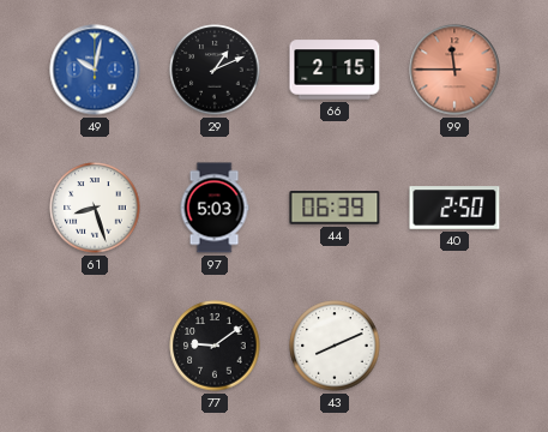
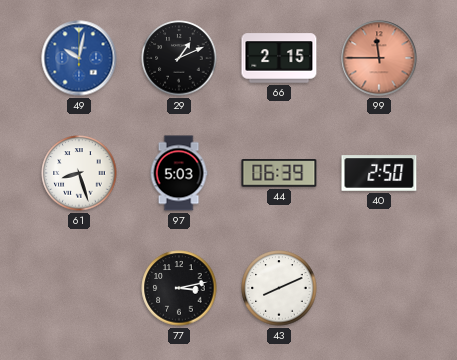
77: 9:09 -> 3:13
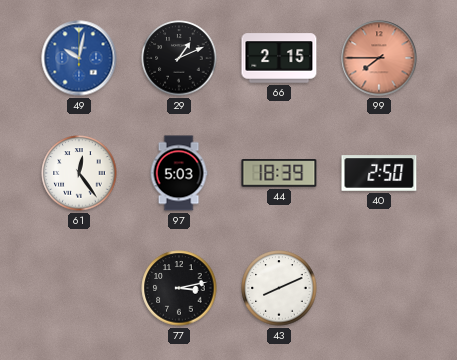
99: 11:45 -> 7:45
61: 8:27 -> 12:24
44: 06:39 -> 18:39
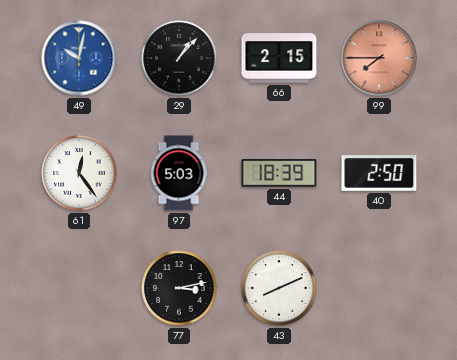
29: 1:11 -> 1:07
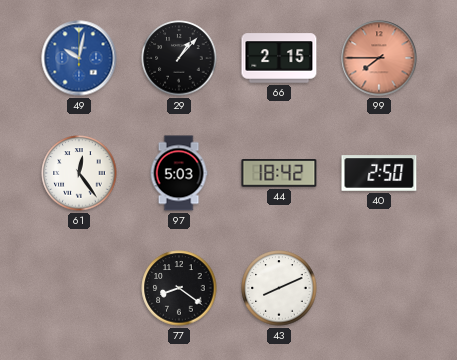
44: 18:39 -> 18:42
77: 3:13 -> 8:21
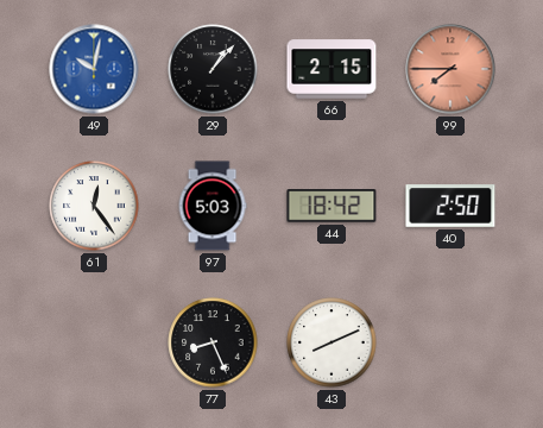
77: 8:21 -> 8:26
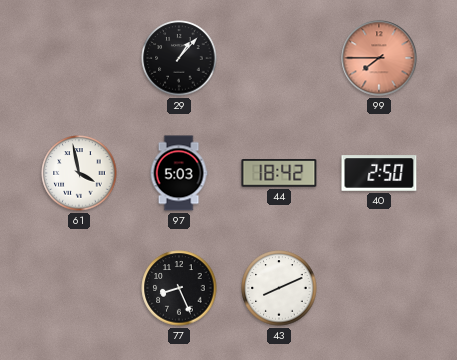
49: 10:02 -> none
66: 2:15 -> none
61: 12:24 -> 3:58
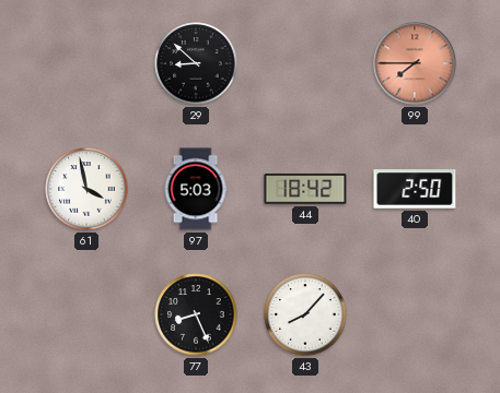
29: 1:07 -> 8:52
43: 8:11 -> 8:07
